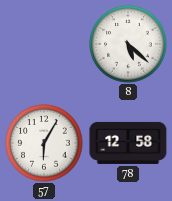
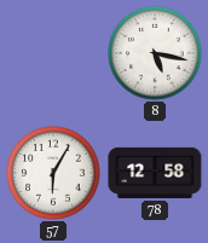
8: 5:22 -> 5:17
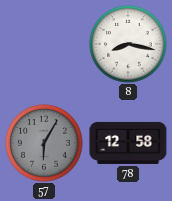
8: 5:17 -> 8:17
57 dial: white -> grey
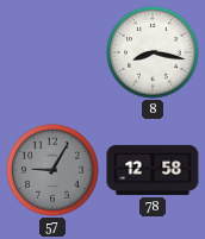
57: 6:05 -> 9:05
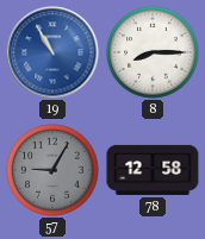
19: none -> 10:55
8: 8:17 -> 8:15
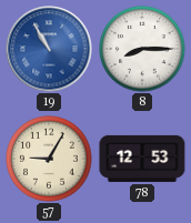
57 dial: grey -> cream
78: 12:58 -> 12:53
